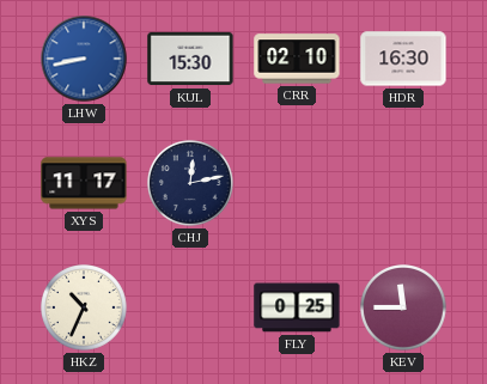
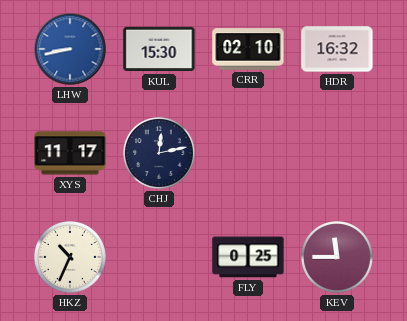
HDR: 16:30 -> 16:32
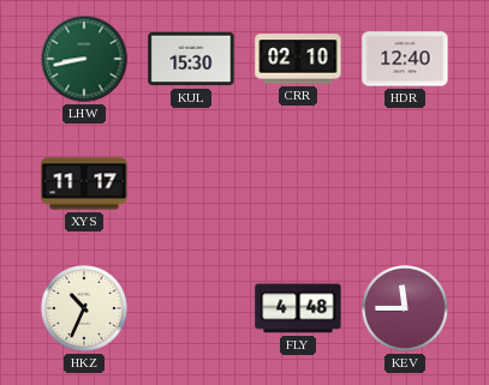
LHW dial: blue -> green
HDR: 16:32 -> 12:40
CHJ: 12:13 -> none
FLY: 0:25 -> 4:48
